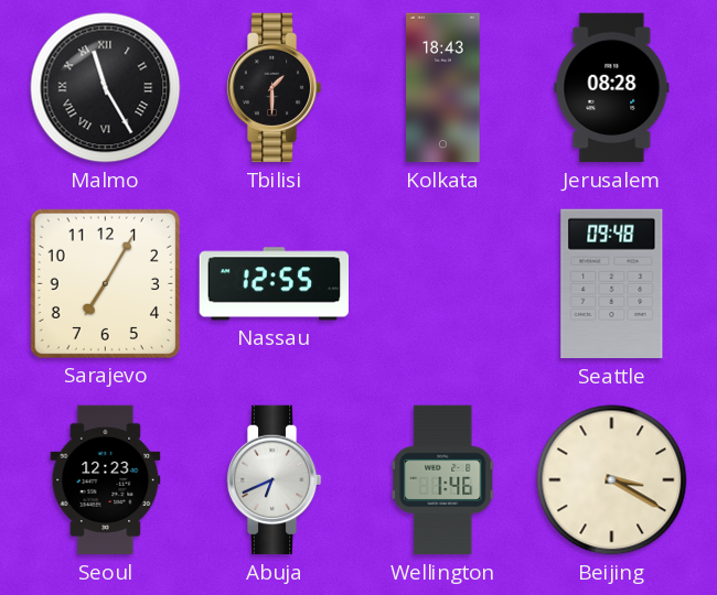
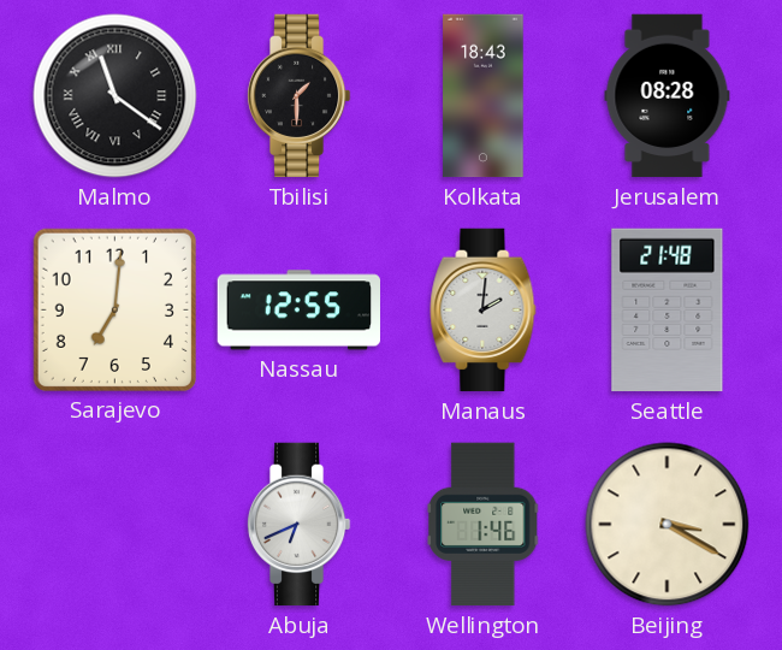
Malmo: 11:25 -> 11:21
Sarajevo: 7:05 -> 7:01
Manaus: none -> 2:01
Seattle: 09:48 -> 21:48
Seoul: 12:23 -> none
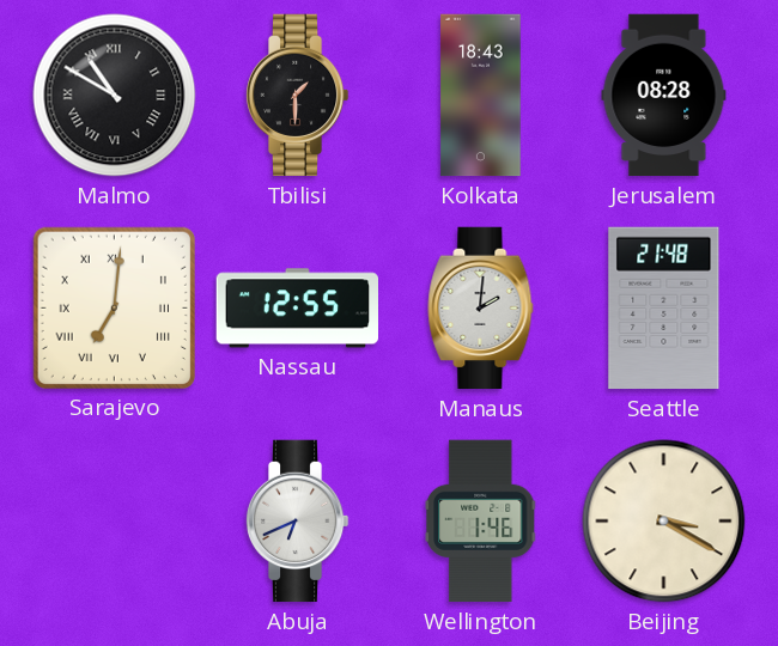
Malmo: 11:21 -> 10:50
Sarajevo numerals: Arabic -> Roman
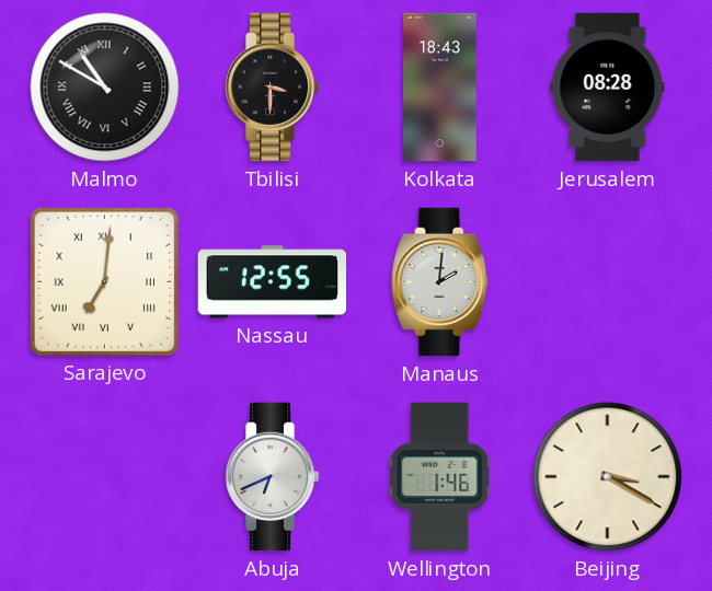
Tbilisi: 1:30 -> 3:30
Seattle: 21:48 -> none
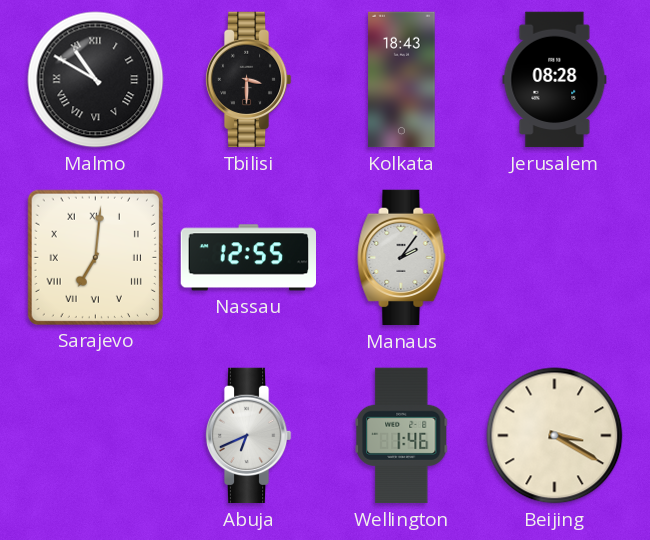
Manaus: 2:01 -> 2:06
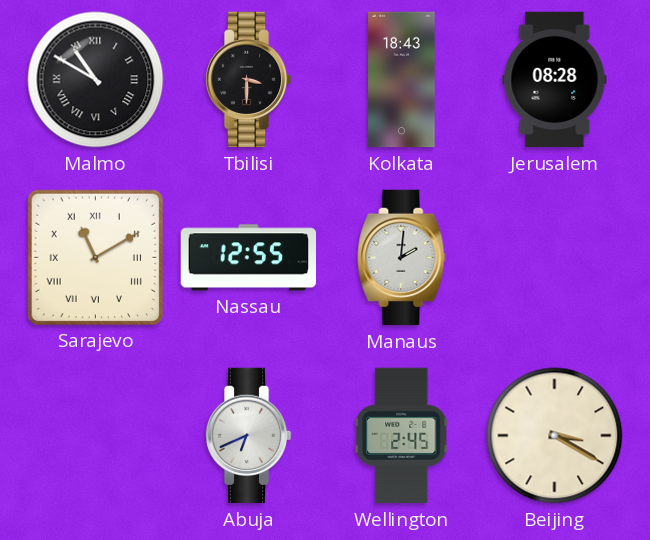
Sarajevo: 7:01 -> 11:10
Manaus: 2:06 -> 2:01
Wellington: 1:46 -> 2:45
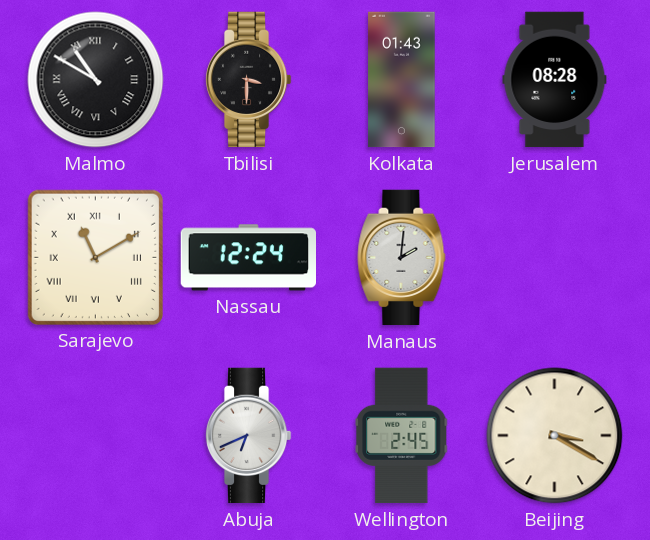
Kolkata: 18:43 -> 01:43
Nassau: 12:55 -> 12:24
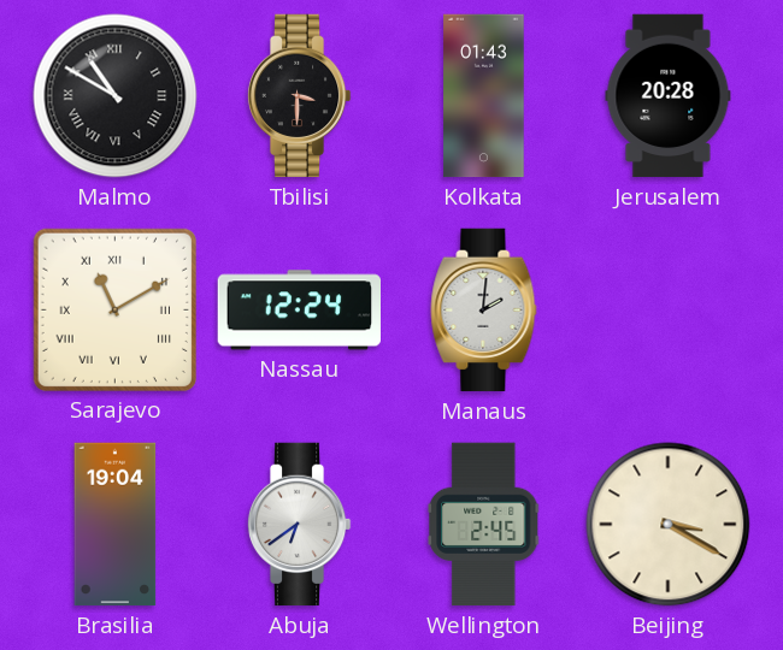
Jerusalem: 08:28 -> 20:28
Brasilia: none -> 19:04
Abuja: 6:41 -> 6:39
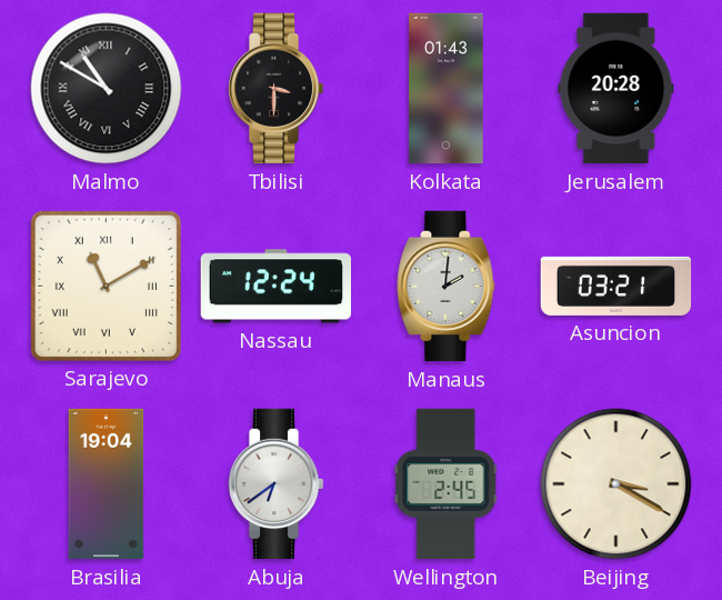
Asuncion: none -> 03:21
